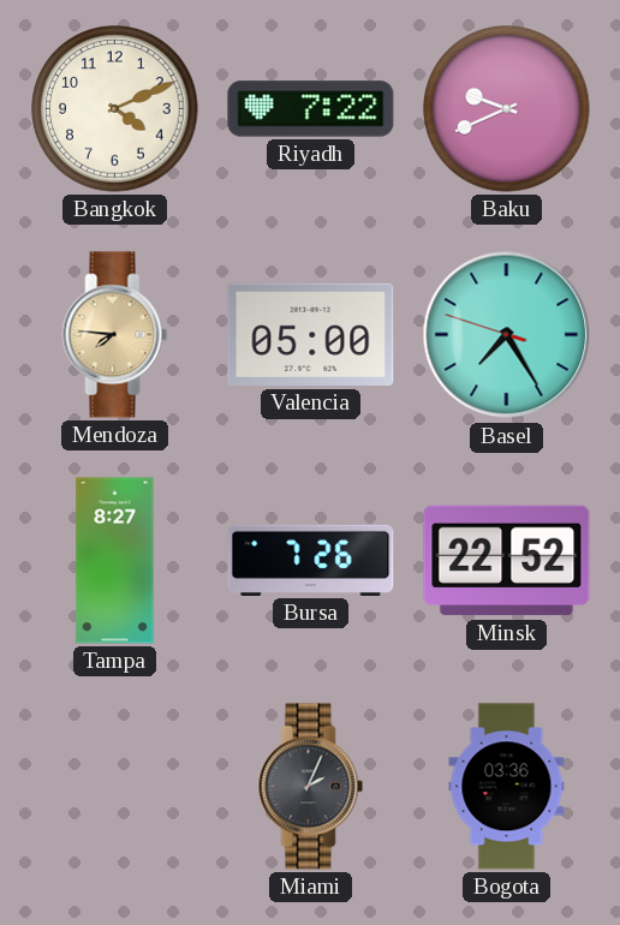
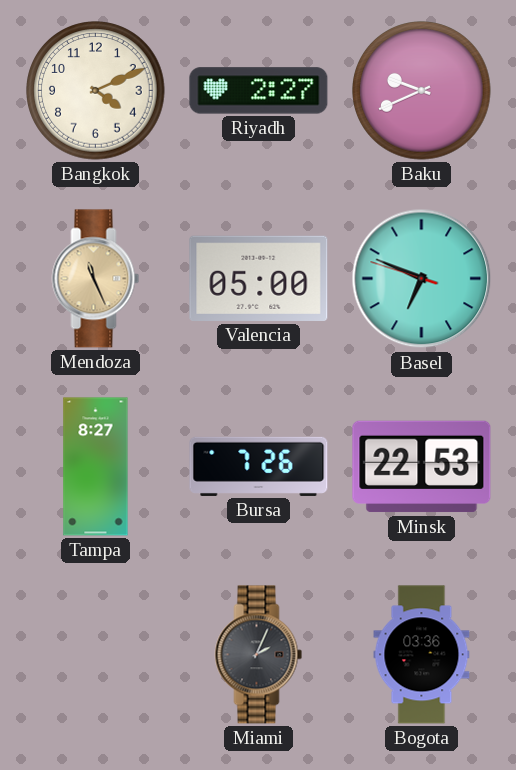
Riyadh: 7:22 -> 2:27
Mendoza: 7:46 -> 11:26
Basel: 7:24 -> 6:48
Minsk: 22:52 -> 22:53
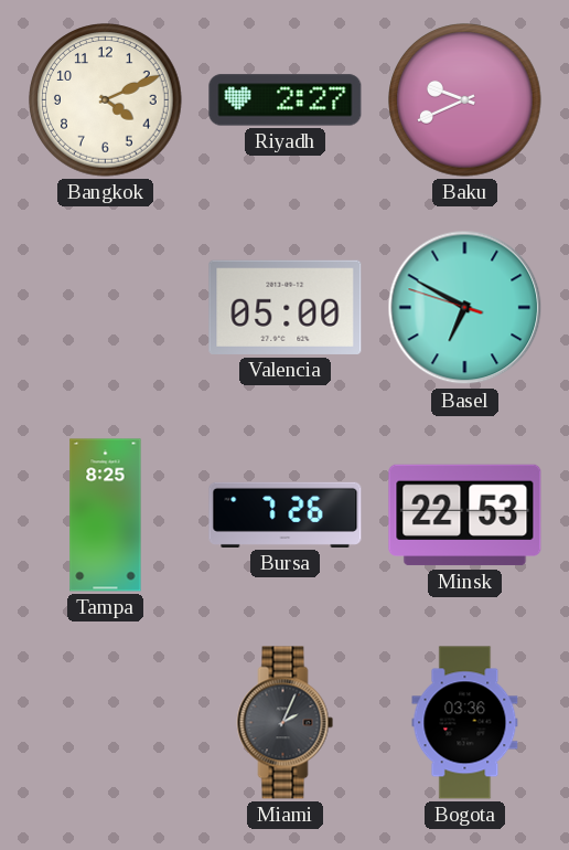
Mendoza: 11:26 -> none
Basel: 6:48 -> 6:49
Tampa: 8:27 -> 8:25
